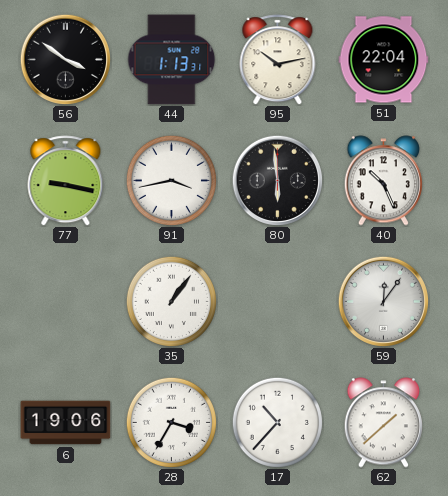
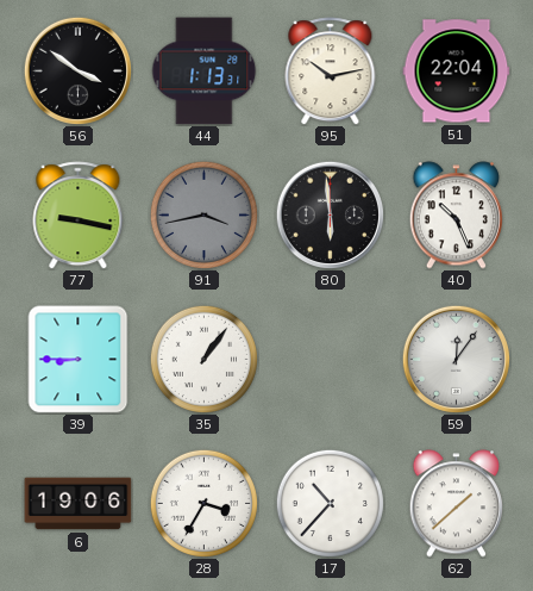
91 dial: white -> grey
39: none -> 8:45
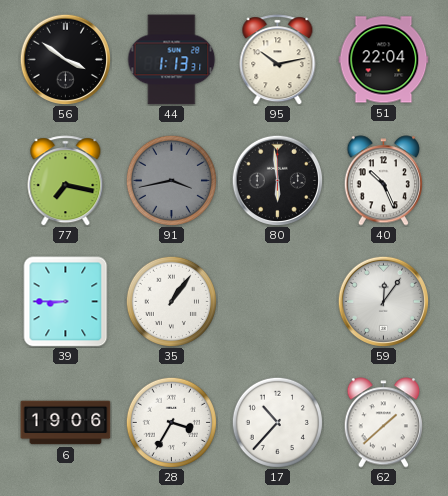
77: 9:17 -> 7:17
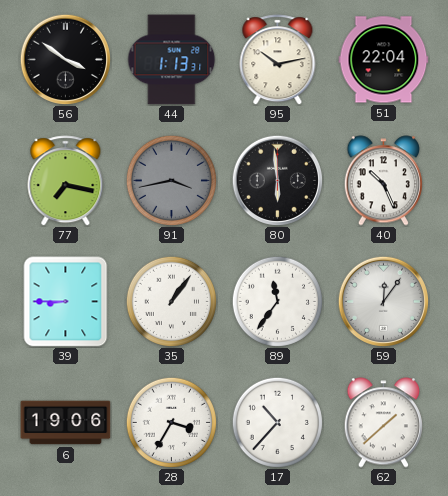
89: none -> 11:36
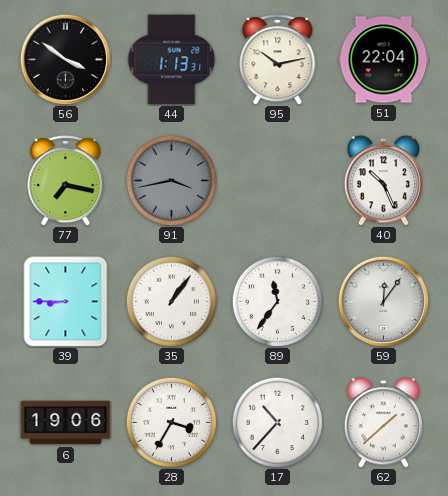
80: 5:59 -> none
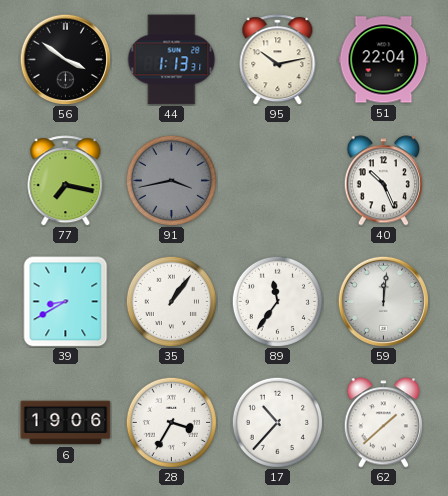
39: 8:45 -> 8:40
59: 12:06 -> 12:01
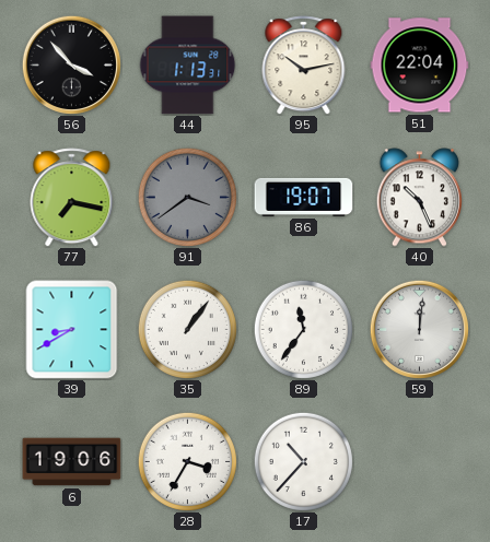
56: 3:51 -> 3:53
91: 3:43 -> 3:39
86: none -> 19:07
62: 1:38 -> none
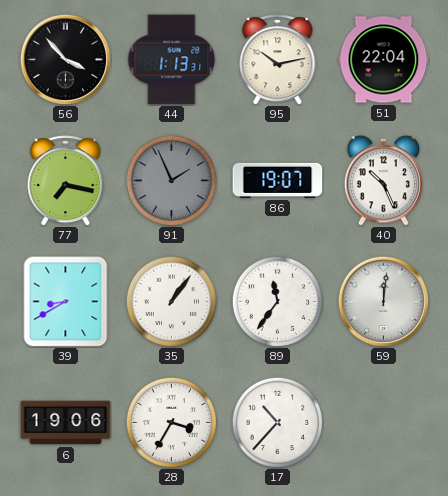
91: 3:39 -> 1:56
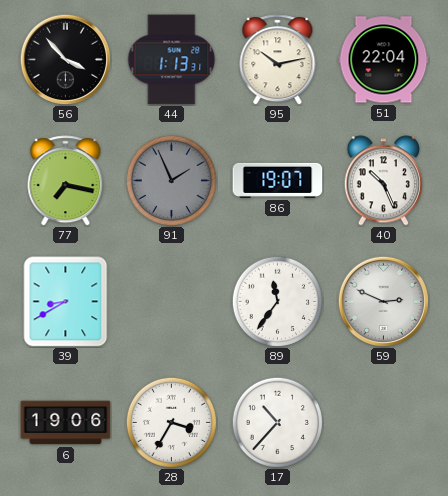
35: 1:06 -> none
59: 12:01 -> 2:49
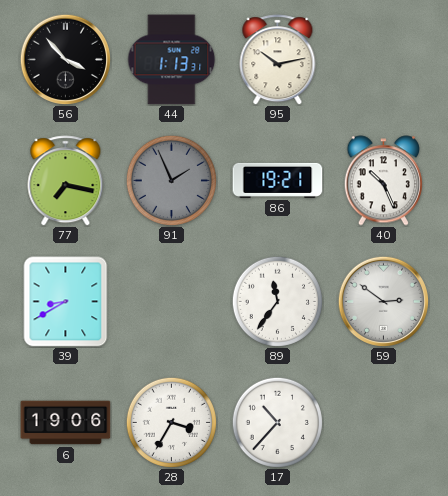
51: 22:04 -> none
86: 19:07 -> 19:21
59: 2:49 -> 2:51
